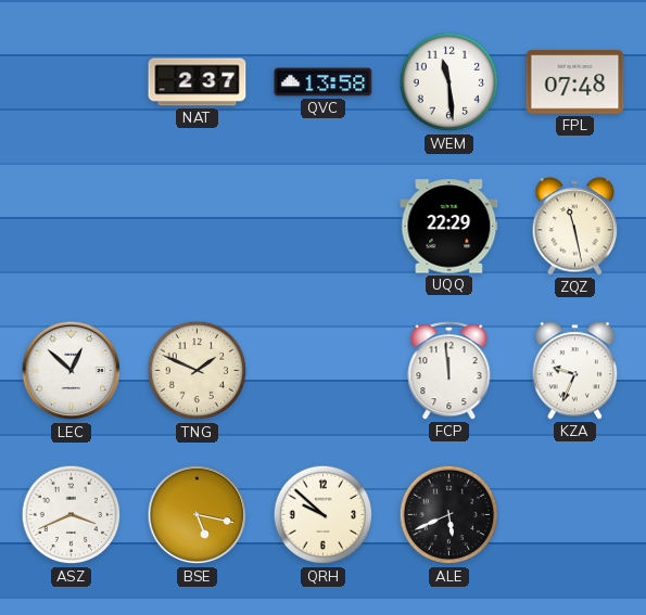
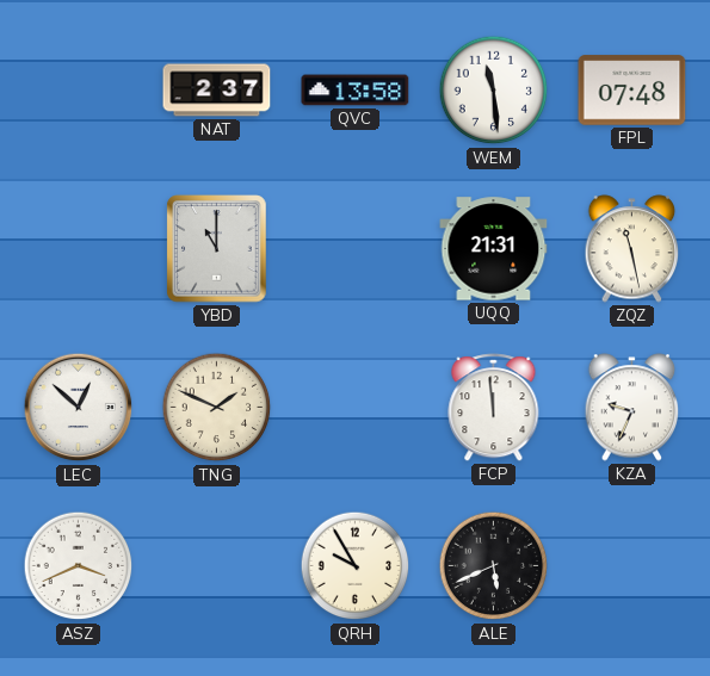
YBD: none -> 11:00
UQQ: 22:29 -> 21:31
BSE: 5:17 -> none
QRH: 9:52 -> 9:55
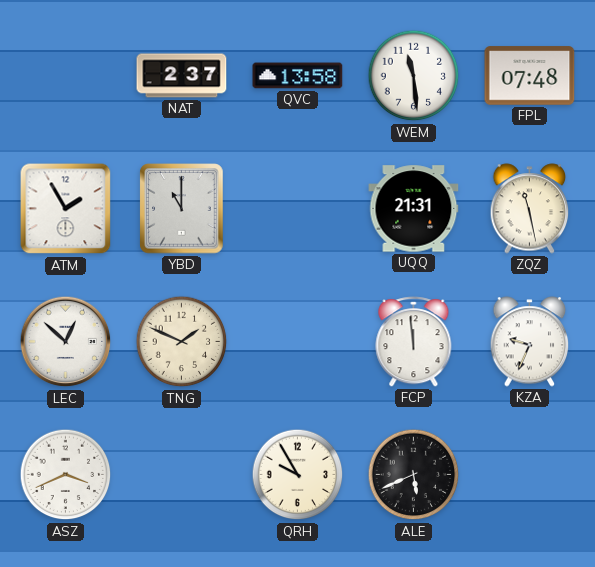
ATM: none -> 1:55
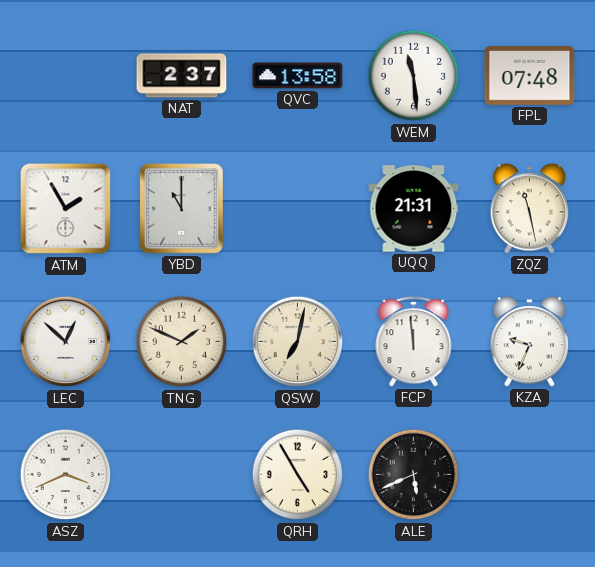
QSW: none -> 7:02
QRH: 9:55 -> 4:55
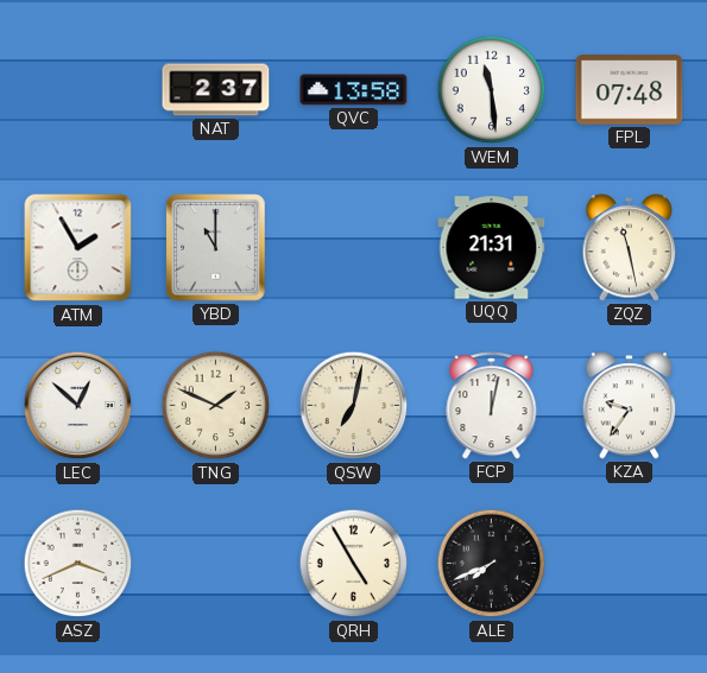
FCP: 11:59 -> 12:02
KZA: 9:34 -> 9:36
ALE: 5:41 -> 7:41
